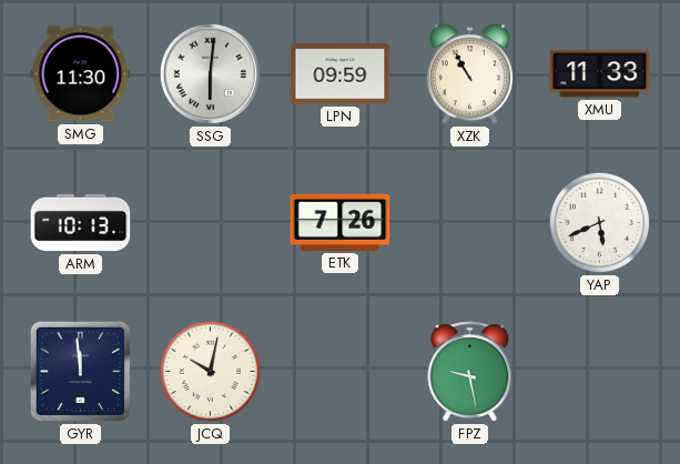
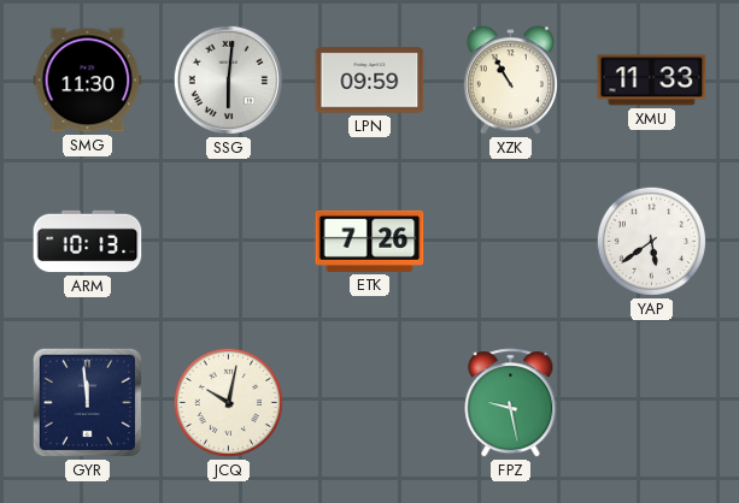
YAP: 5:41 -> 5:39
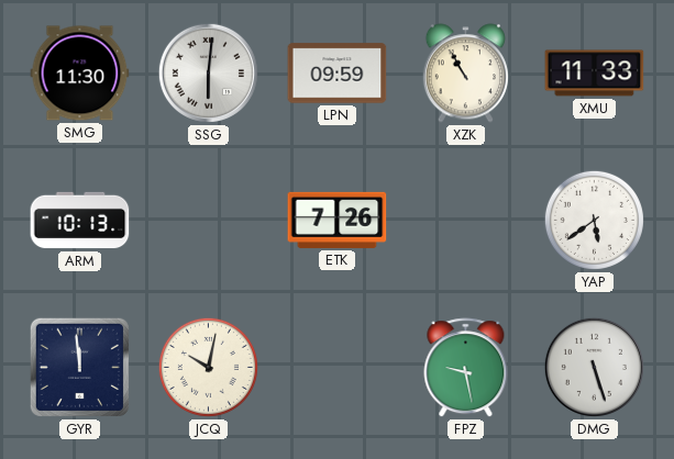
DMG: none -> 5:27
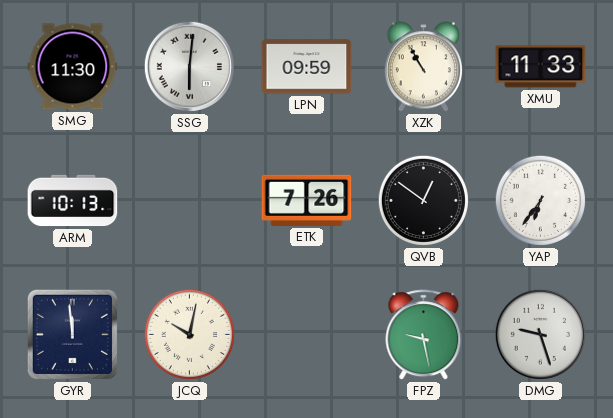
QVB: none -> 12:51
YAP: 5:39 -> 6:36
DMG: 5:27 -> 9:27
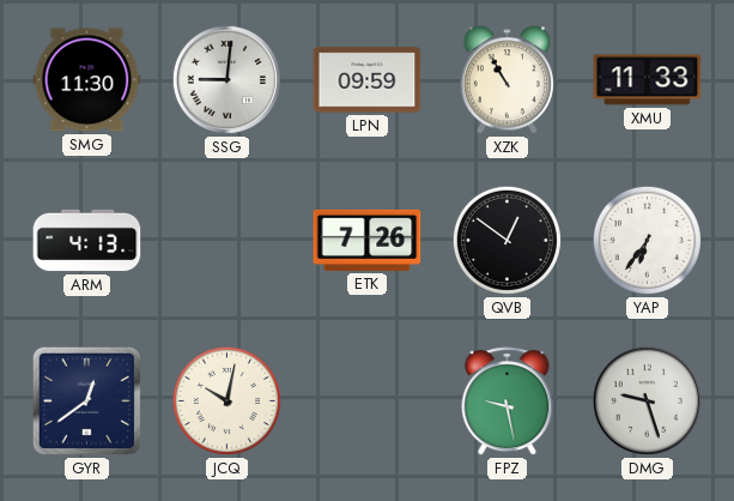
SSG: 6:01 -> 9:01
ARM: 10:13 -> 4:13
GYR: 11:59 -> 12:39
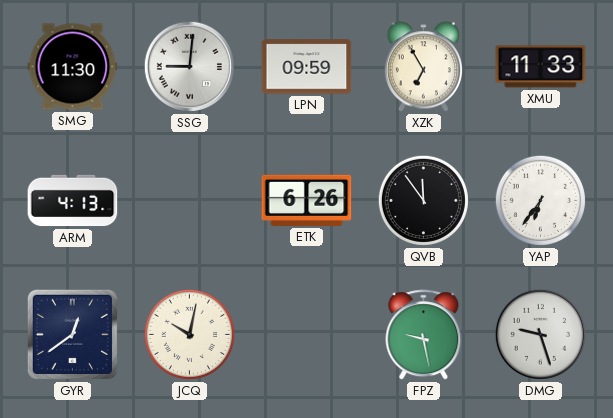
XZK: 10:55 -> 6:55
ETK: 7:26 -> 6:26
QVB: 12:51 -> 11:54
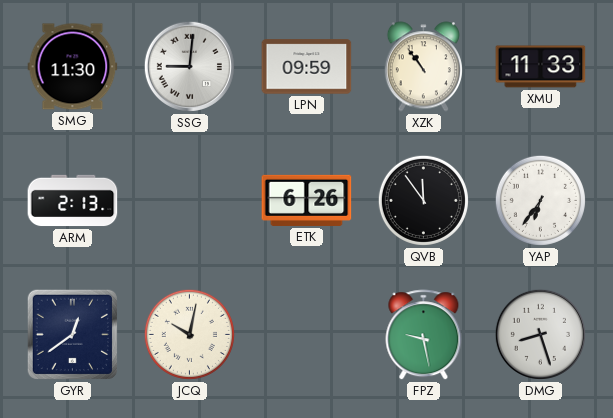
XZK: 6:55 -> 10:54
ARM: 4:13 -> 2:13
DMG: 9:27 -> 8:27
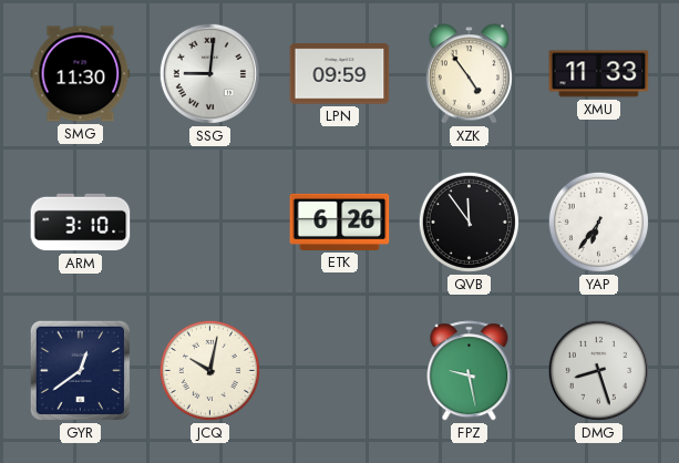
XZK: 10:54 -> 4:54
ARM: 2:13 -> 3:10
